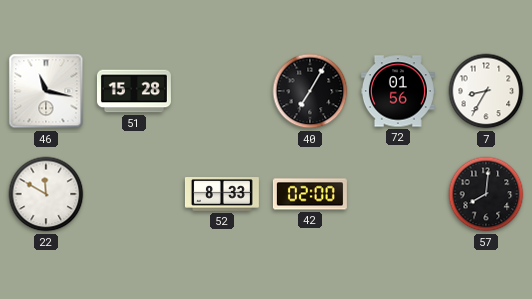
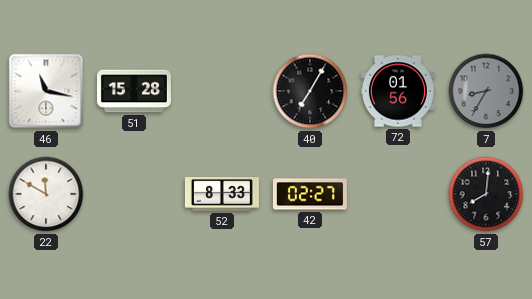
7 dial: white -> grey
42: 02:00 -> 02:27
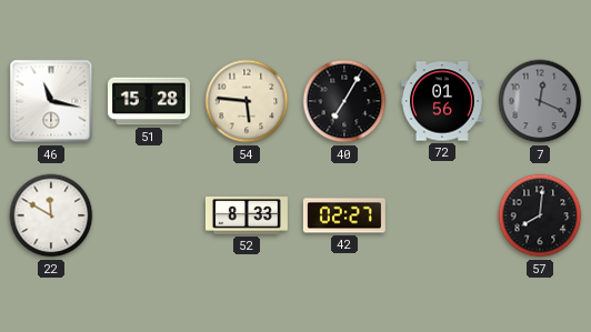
54: none -> 5:46
7: 8:35 -> 12:19
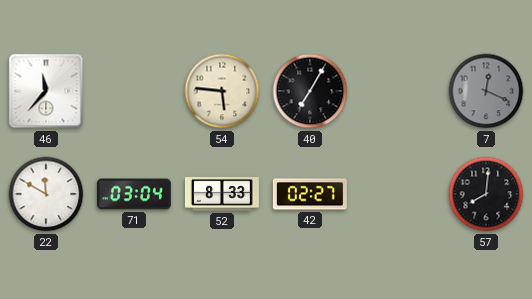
46: 11:17 -> 11:37
51: 15:28 -> none
72: 01:56 -> none
71: none -> 03:04
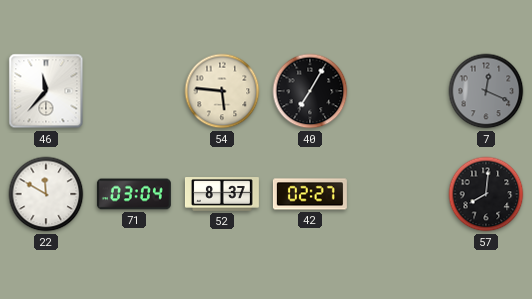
52: 8:33 -> 8:37
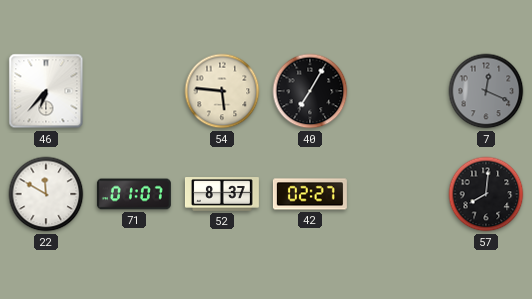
46: 11:37 -> 6:37
71: 03:04 -> 01:07
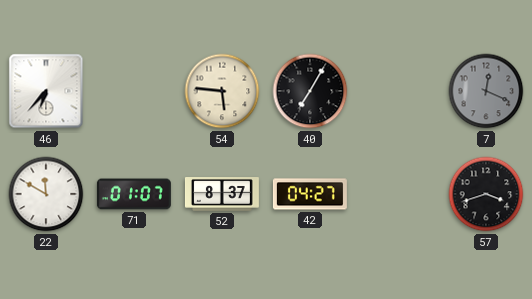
42: 02:27 -> 04:27
57: 8:01 -> 3:42
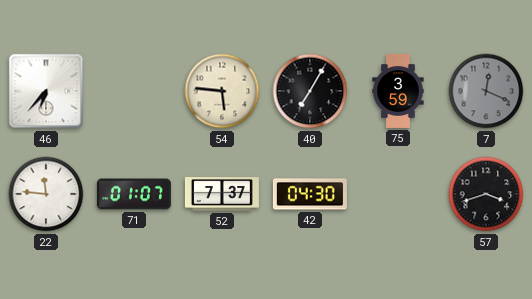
75: none -> 3:59
22: 11:50 -> 11:46
52: 8:37 -> 7:37
42: 04:27 -> 04:30
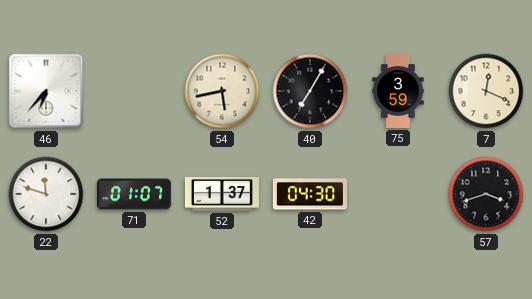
54: 5:46 -> 5:43
7 dial: grey -> cream
22: 11:46 -> 11:48
52: 7:37 -> 1:37
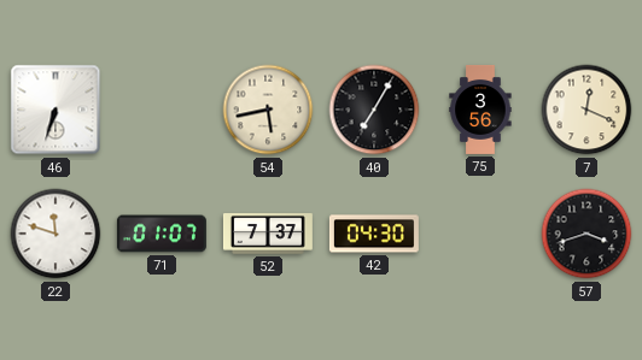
46: 6:37 -> 6:33
75: 3:59 -> 3:56
52: 1:37 -> 7:37
